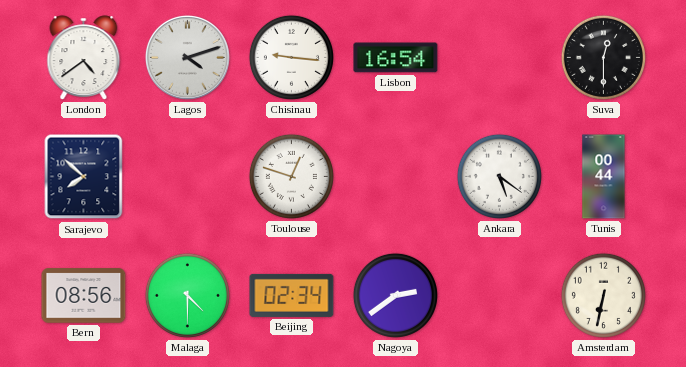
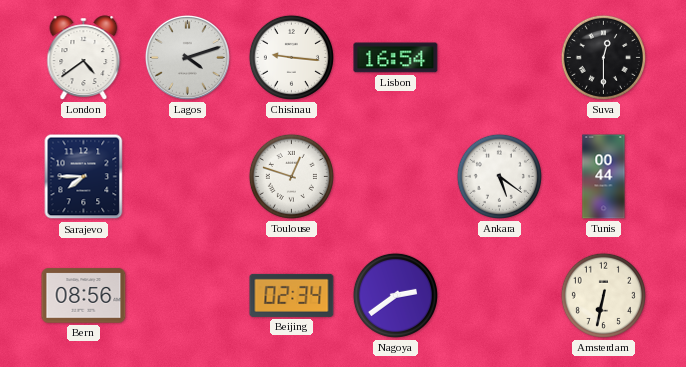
Sarajevo: 7:52 -> 7:45
Malaga: 4:30 -> none
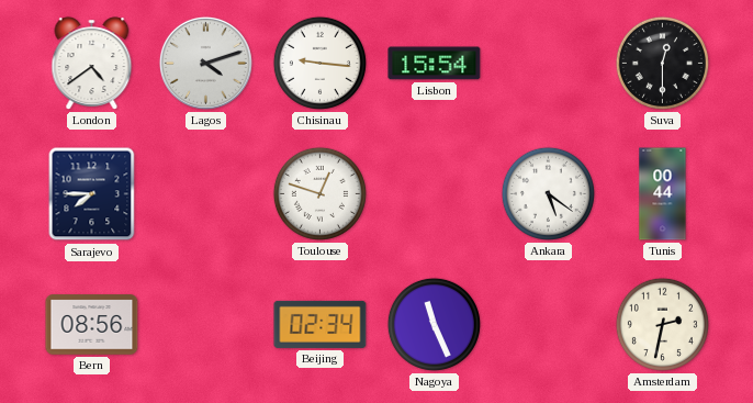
Lisbon: 16:54 -> 15:54
Nagoya: 2:39 -> 11:26
Amsterdam: 6:32 -> 2:32
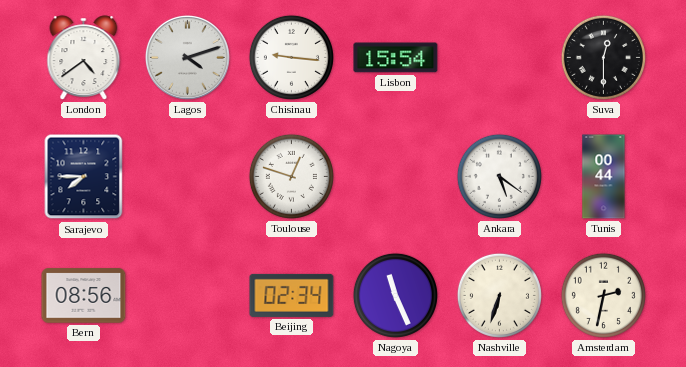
Nashville: none -> 6:33
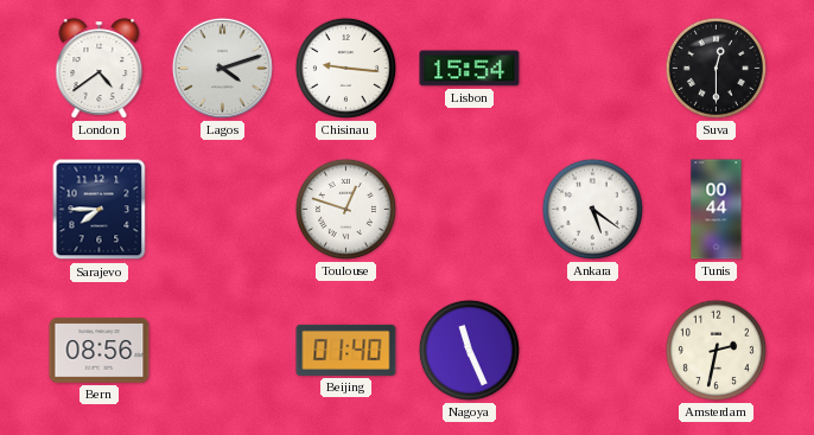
Beijing: 02:34 -> 01:40
Nashville: 6:33 -> none
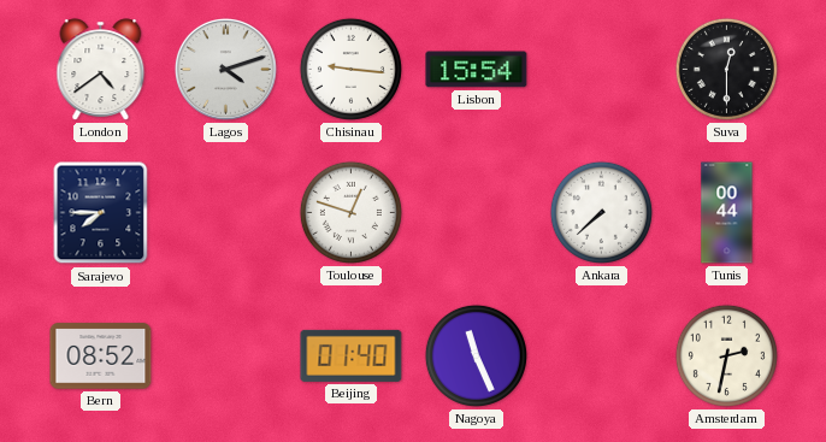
Ankara: 5:21 -> 7:38
Bern: 08:56 -> 08:52
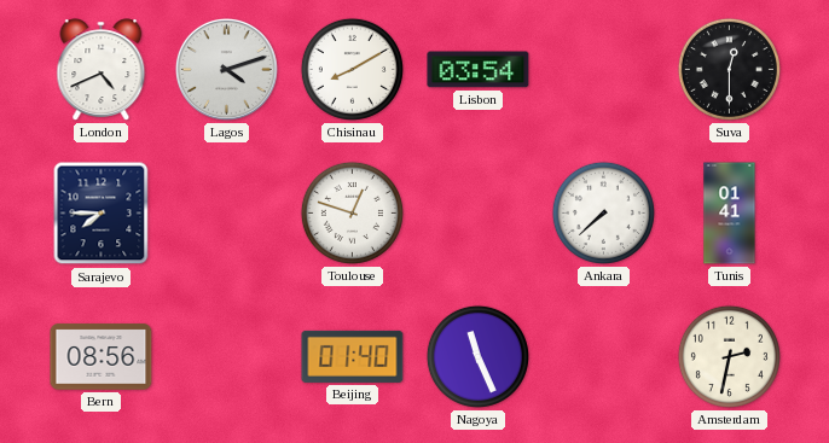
London: 4:39 -> 4:41
Chisinau: 9:16 -> 8:10
Lisbon: 15:54 -> 03:54
Tunis: 00:44 -> 01:41
Bern: 08:52 -> 08:56
